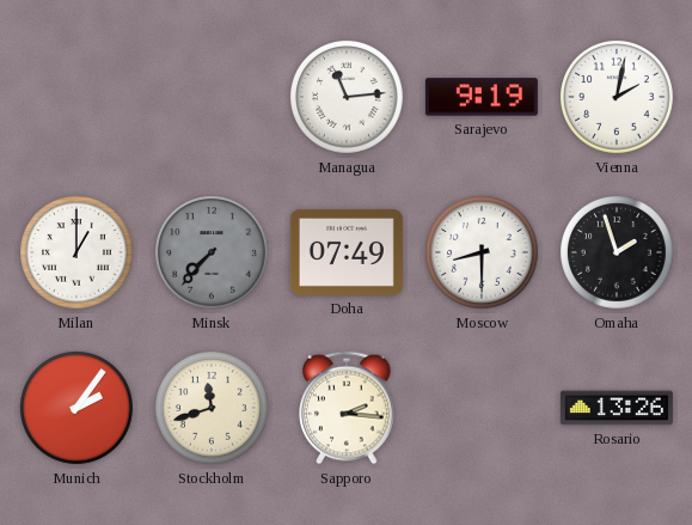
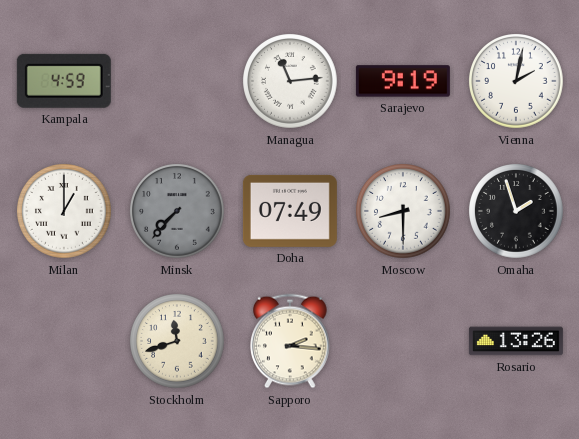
Kampala: none -> 4:59
Munich: 2:06 -> none
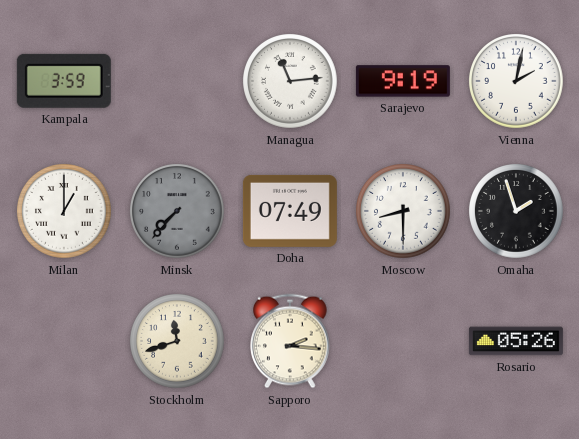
Kampala: 4:59 -> 3:59
Rosario: 13:26 -> 05:26
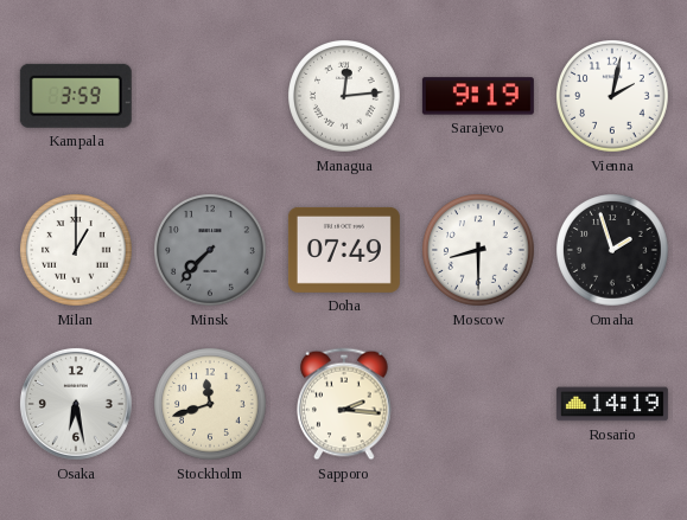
Managua: 11:14 -> 12:14
Osaka: none -> 6:28
Rosario: 05:26 -> 14:19
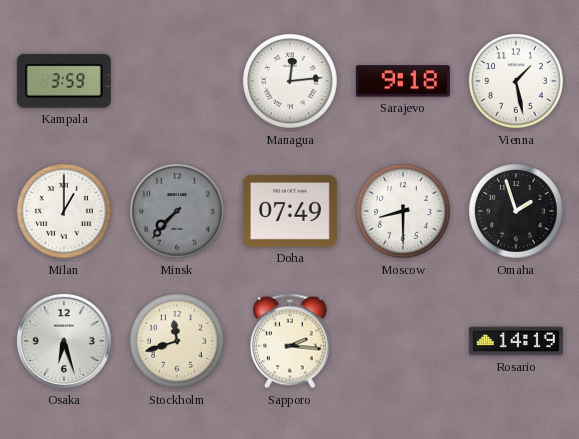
Sarajevo: 9:19 -> 9:18
Vienna: 2:02 -> 1:28
Osaka: 6:28 -> 6:27
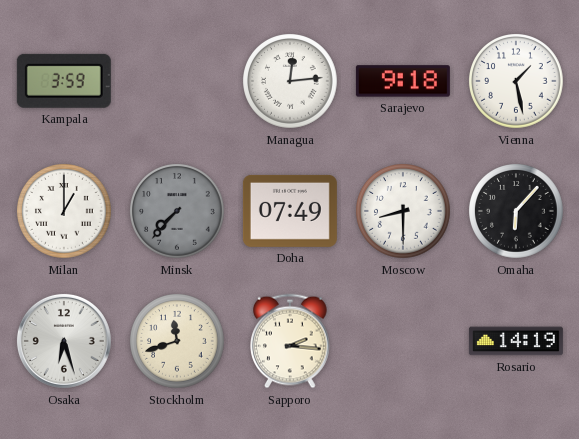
Omaha: 1:57 -> 6:07
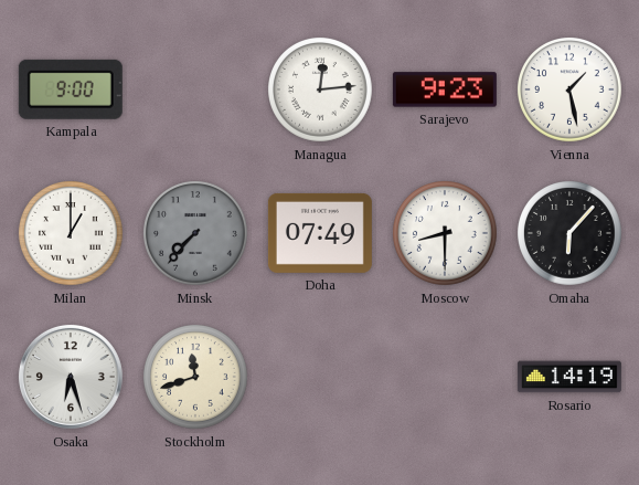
Kampala: 3:59 -> 9:00
Sarajevo: 9:18 -> 9:23
Sapporo: 2:16 -> none
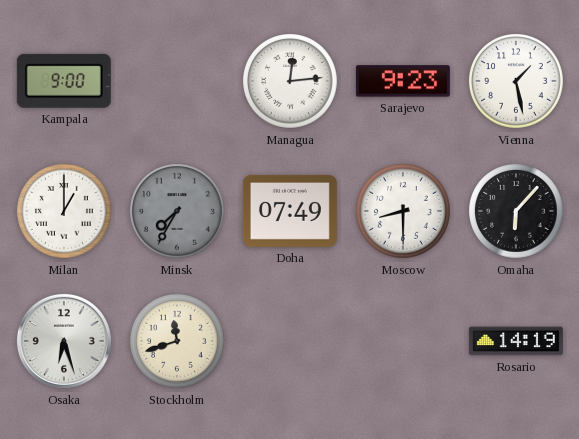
Minsk: 7:37 -> 7:35
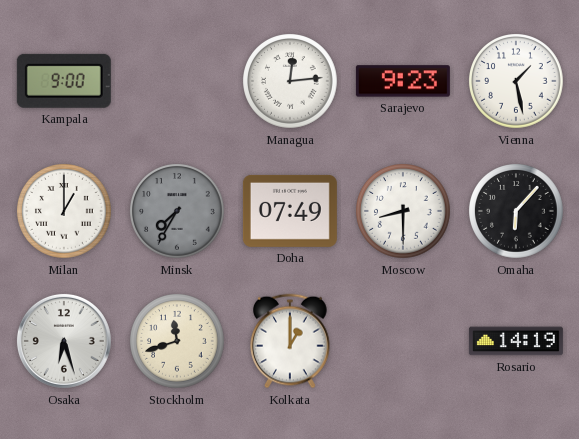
Kolkata: none -> 1:00
